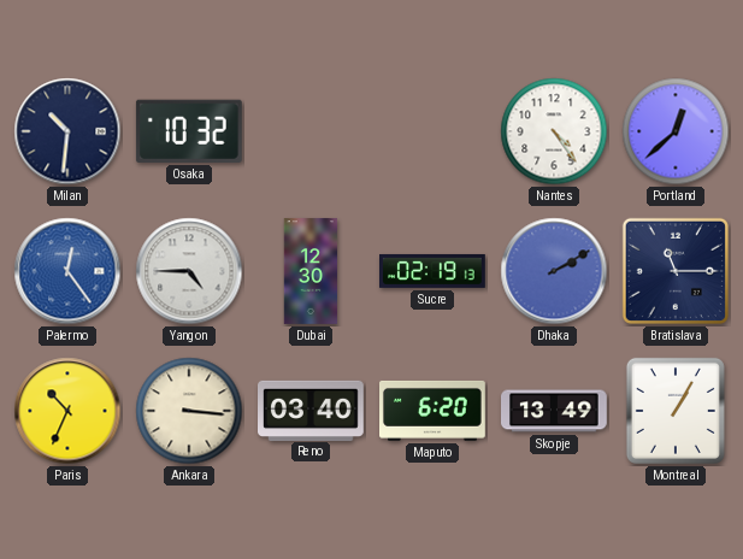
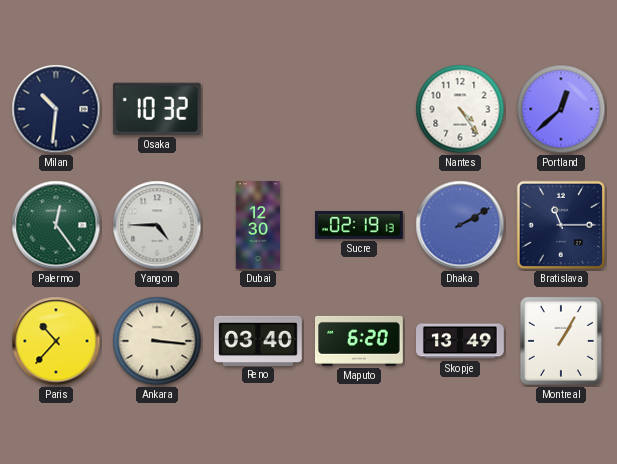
Palermo dial: blue -> green
Paris: 10:34 -> 10:37
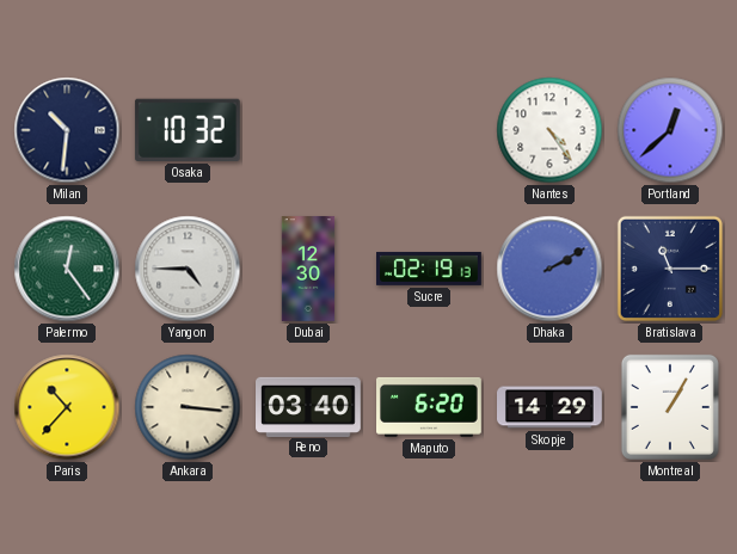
Skopje: 13:49 -> 14:29
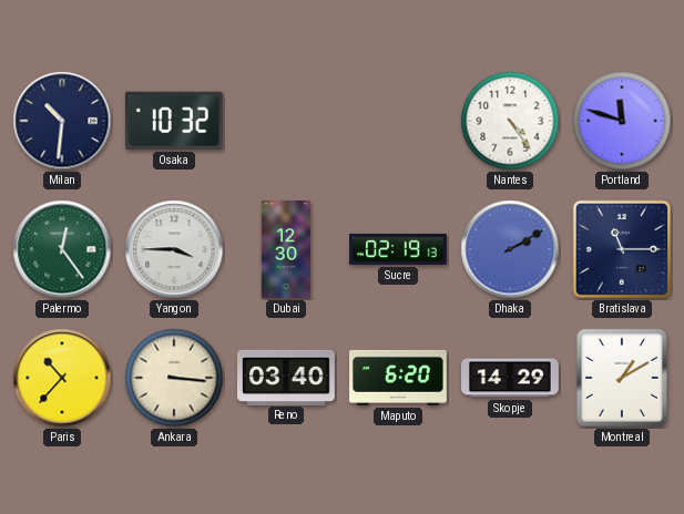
Portland: 12:38 -> 11:48
Yangon: 4:45 -> 3:45
Montreal: 1:05 -> 1:10
